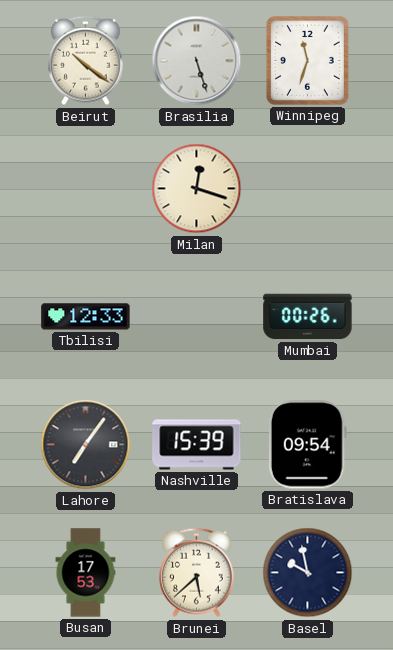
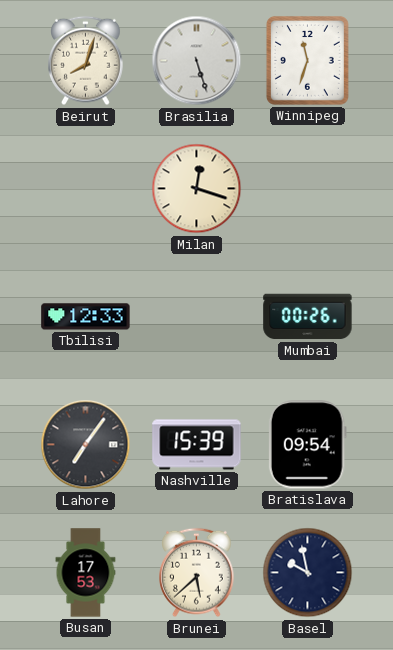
Beirut: 10:21 -> 8:03
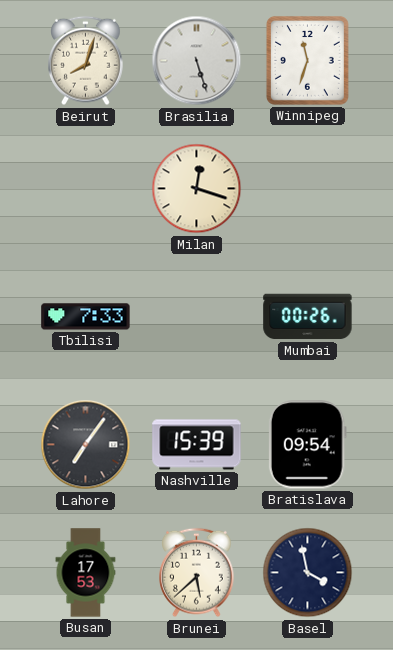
Tbilisi: 12:33 -> 7:33
Basel: 9:58 -> 3:58
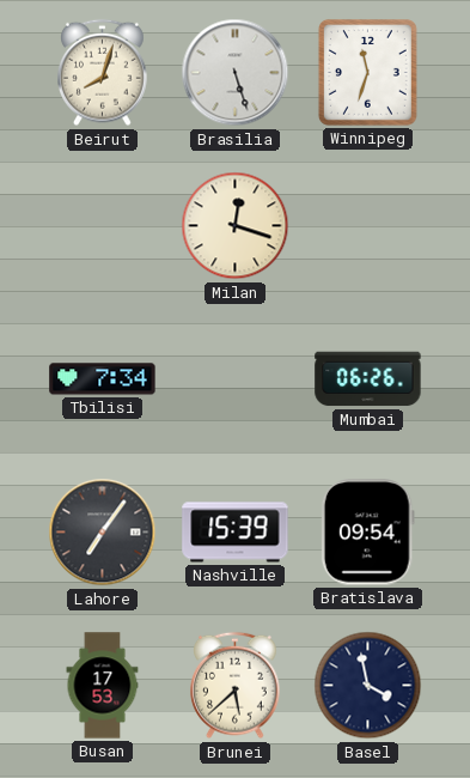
Tbilisi: 7:33 -> 7:34
Mumbai: 00:26 -> 06:26
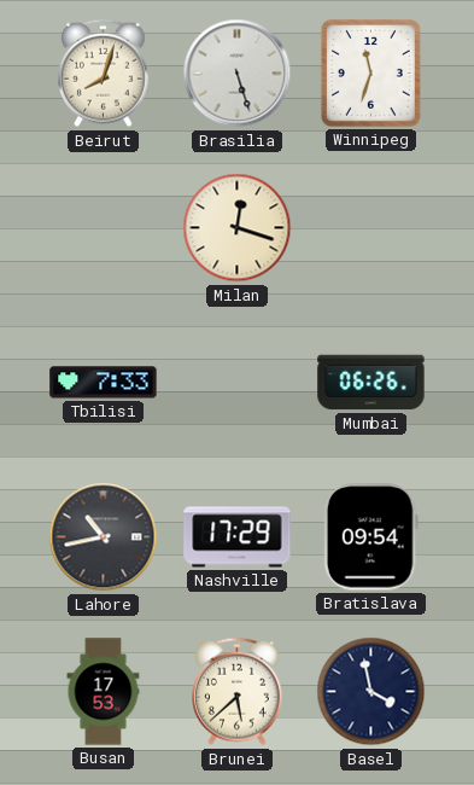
Tbilisi: 7:34 -> 7:33
Lahore: 7:06 -> 10:43
Nashville: 15:39 -> 17:29
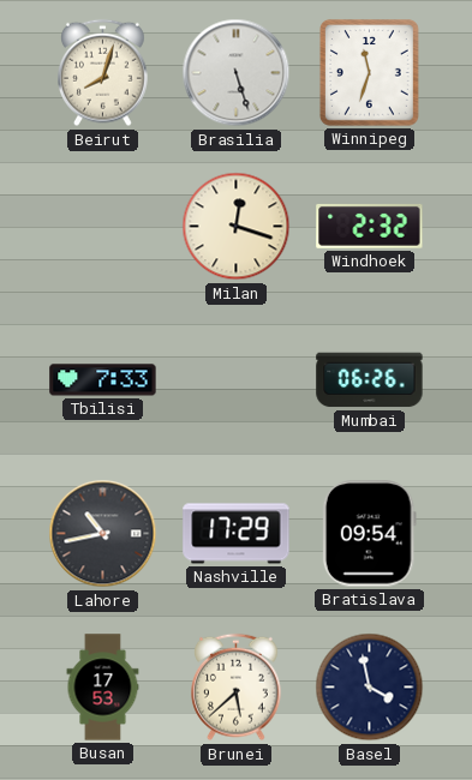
Windhoek: none -> 2:32
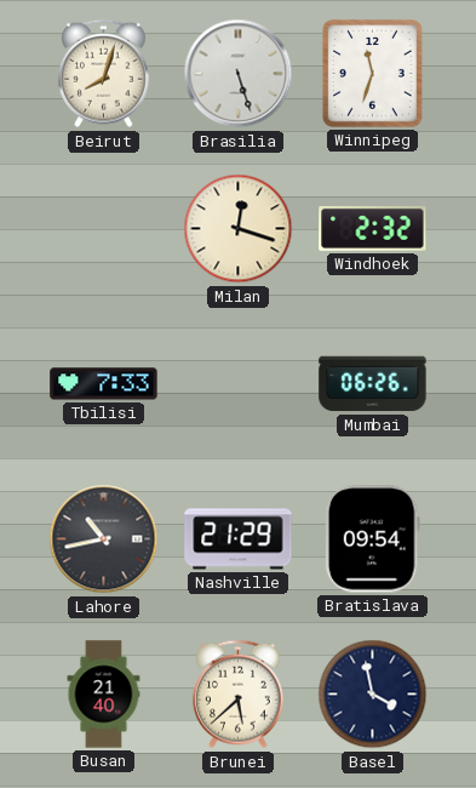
Nashville: 17:29 -> 21:29
Busan: 17:53 -> 21:40
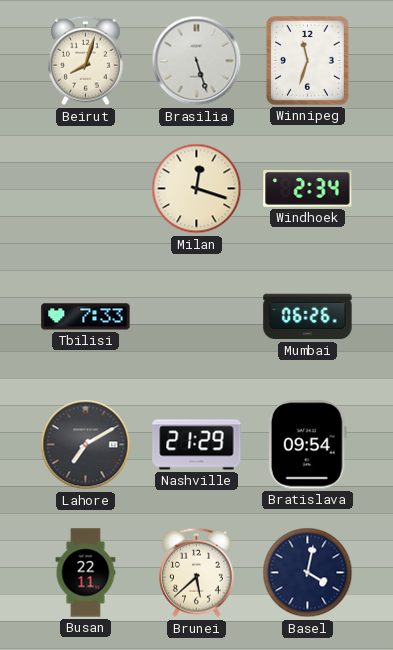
Windhoek: 2:32 -> 2:34
Lahore: 10:43 -> 7:10
Busan: 21:40 -> 22:11
Basel: 3:58 -> 4:02
